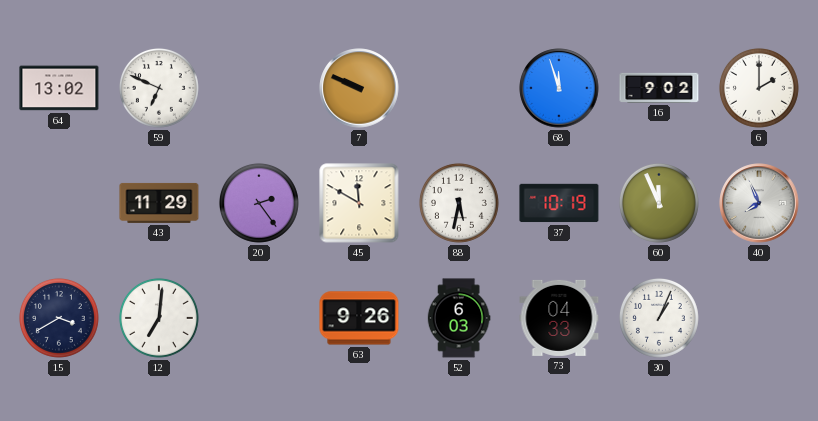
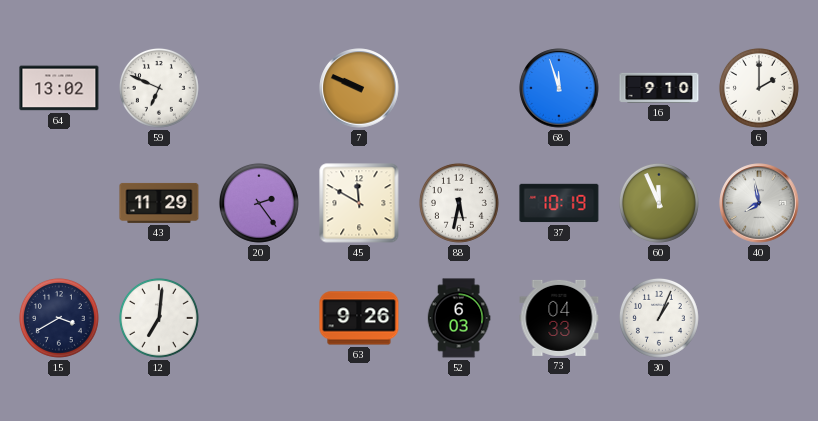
16: 9:02 -> 9:10
40: 7:56 -> 7:58
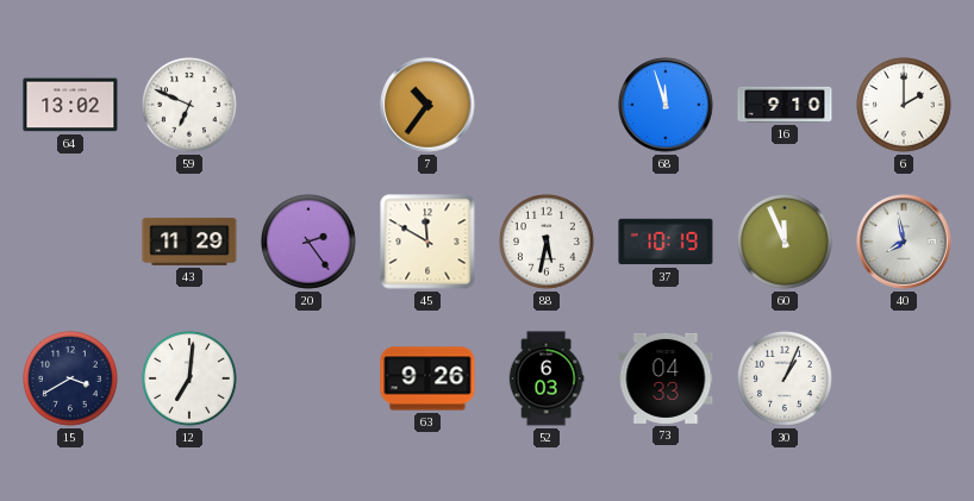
7: 9:49 -> 10:36
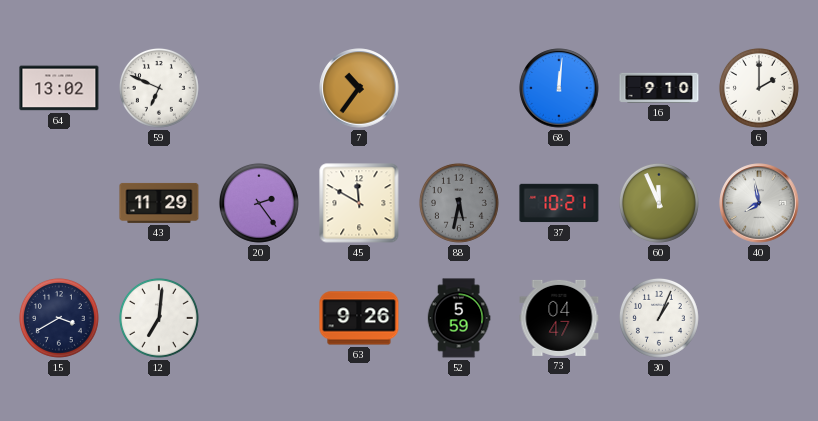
68: 11:57 -> 12:01
88 dial: white -> grey
37: 10:19 -> 10:21
52: 6:03 -> 5:59
73: 04:33 -> 04:47
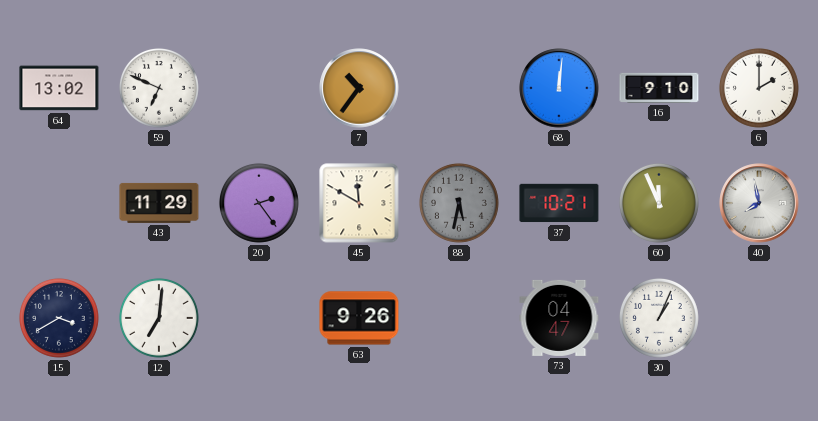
52: 5:59 -> none
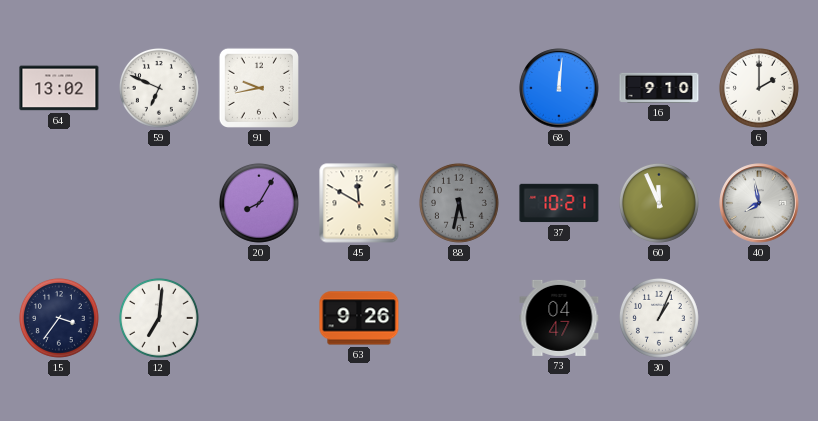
91: none -> 9:43
7: 10:36 -> none
43: 11:29 -> none
20: 2:24 -> 8:05
15: 3:40 -> 3:36
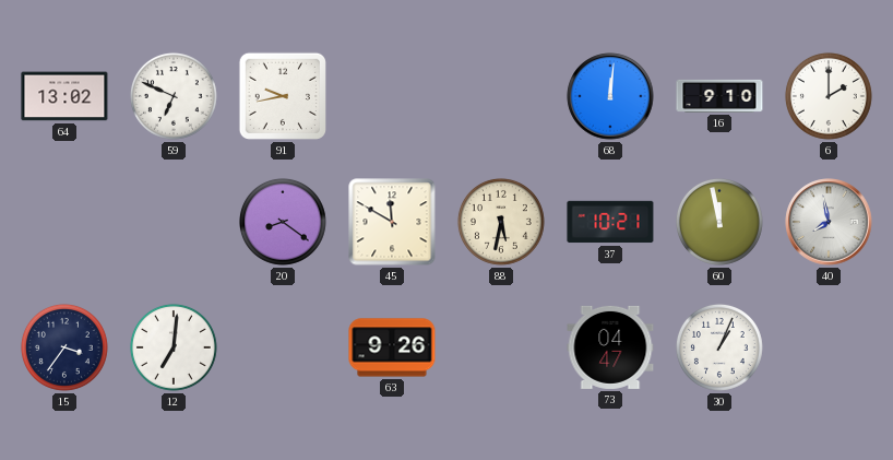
20: 8:05 -> 8:21
88 dial: grey -> cream
60: 11:56 -> 11:58
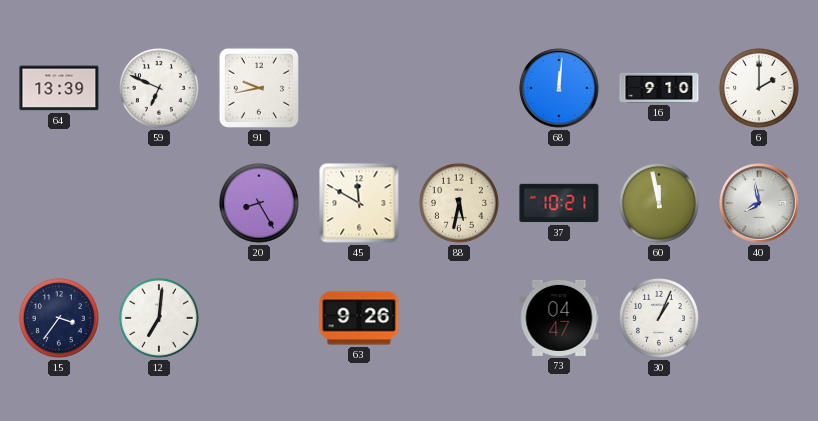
64: 13:02 -> 13:39
20: 8:21 -> 8:25
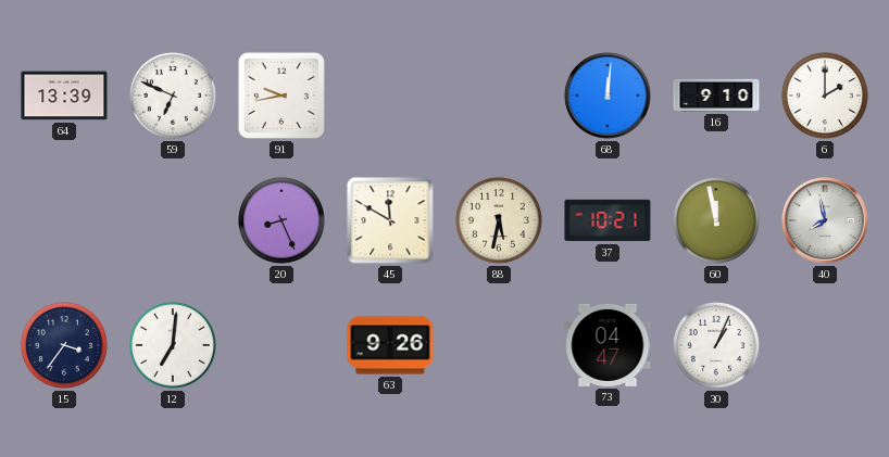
20: 8:25 -> 8:26
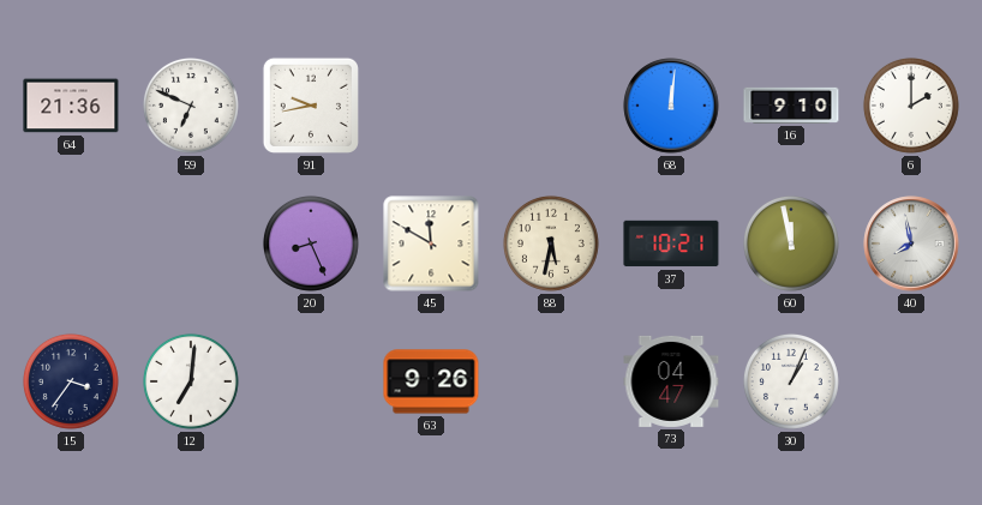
64: 13:39 -> 21:36
